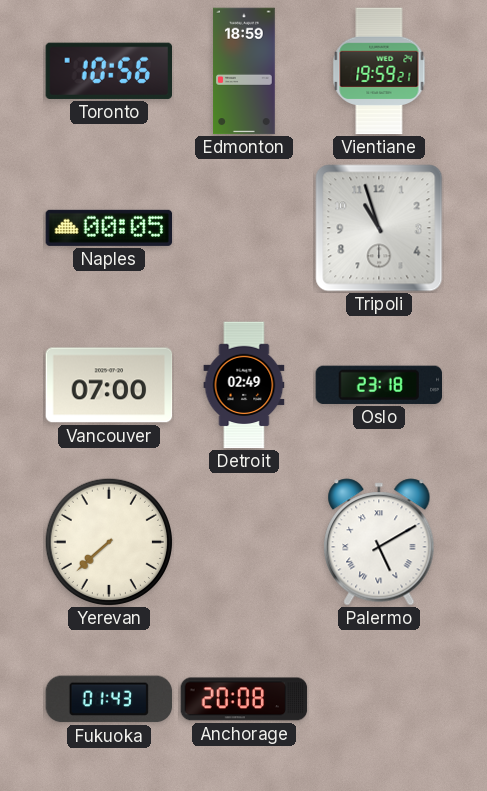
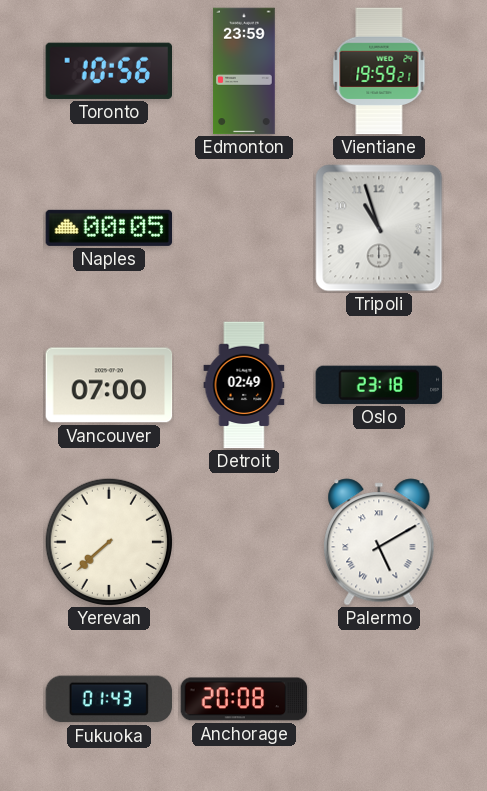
Edmonton: 18:59 -> 23:59
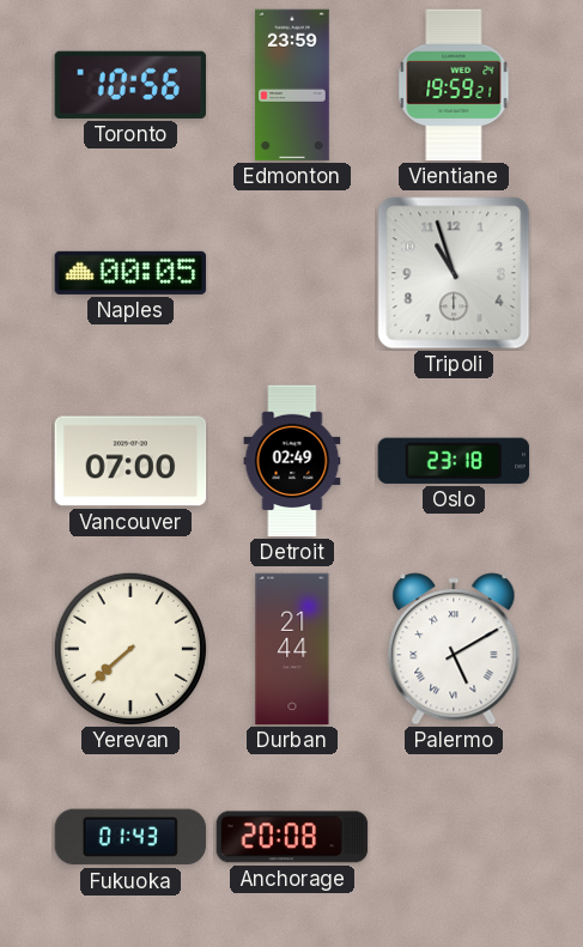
Durban: none -> 21:44
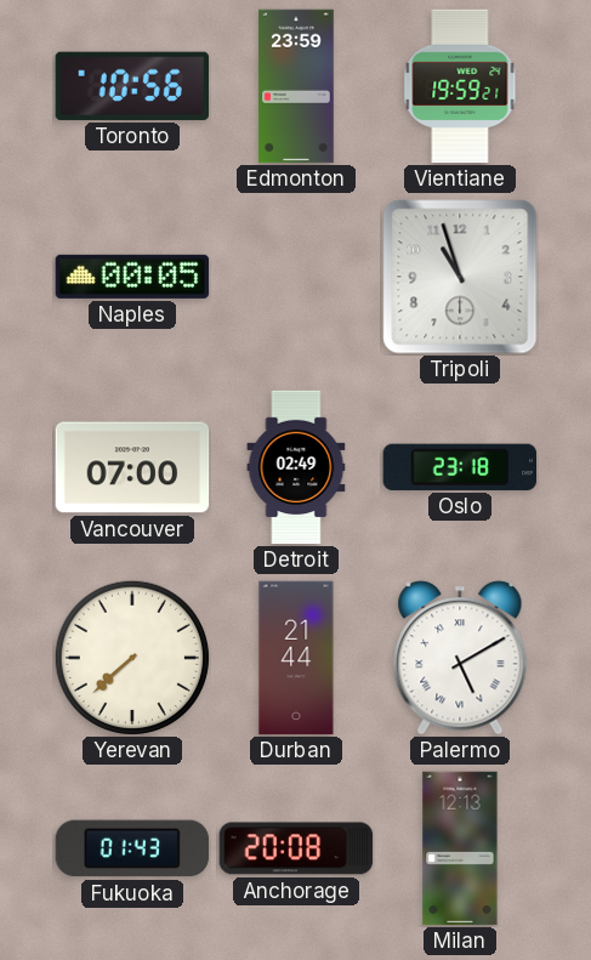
Milan: none -> 12:13
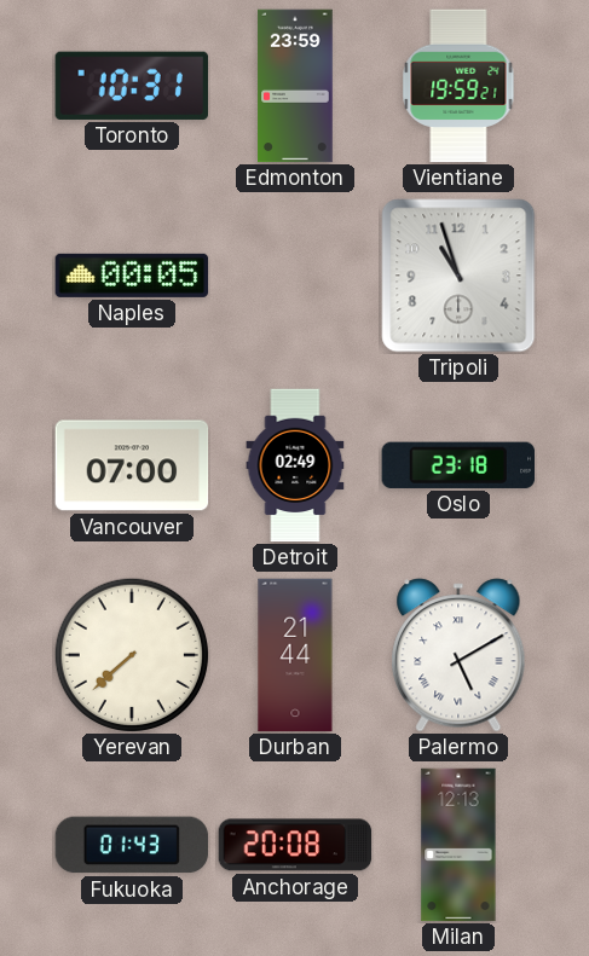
Toronto: 10:56 -> 10:31
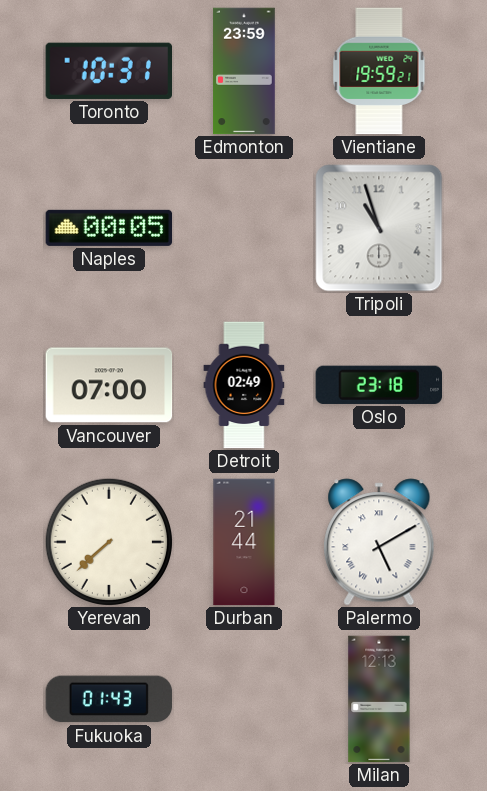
Anchorage: 20:08 -> none
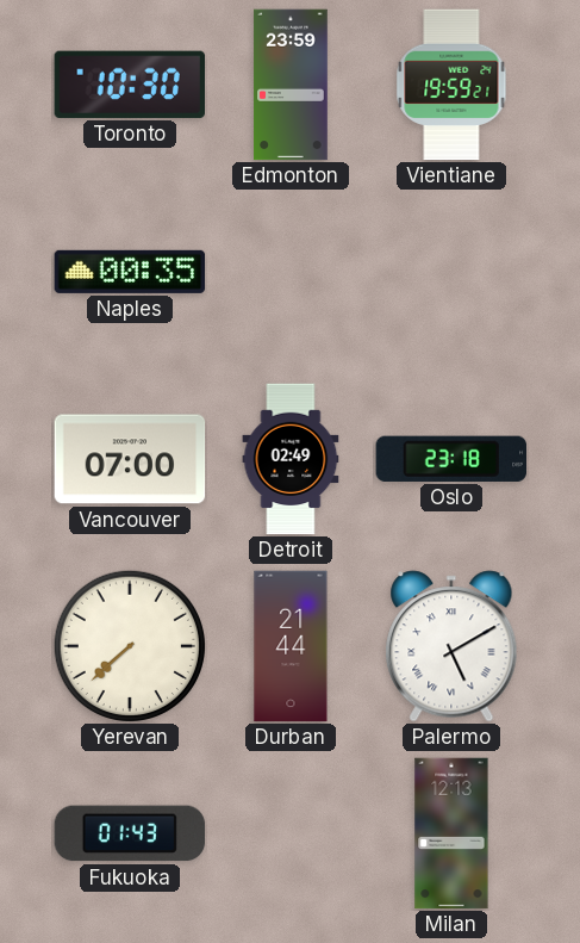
Toronto: 10:31 -> 10:30
Naples: 00:05 -> 00:35
Tripoli: 10:57 -> none
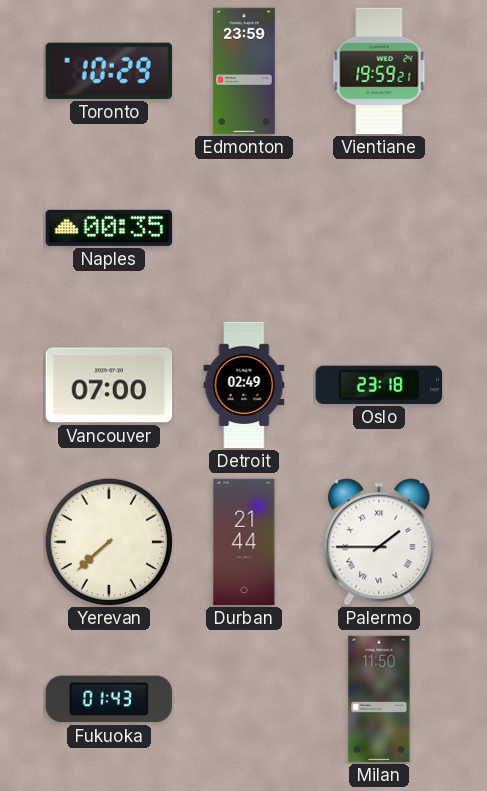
Toronto: 10:30 -> 10:29
Palermo: 5:10 -> 1:45
Milan: 12:13 -> 11:50
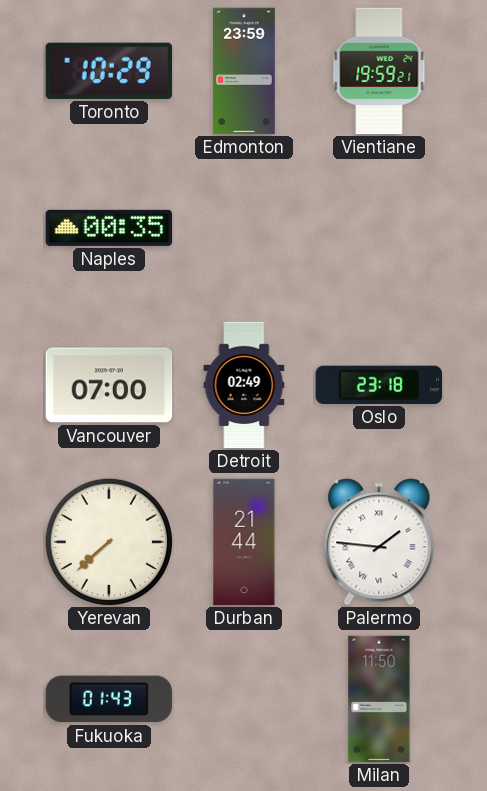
Palermo: 1:45 -> 1:46
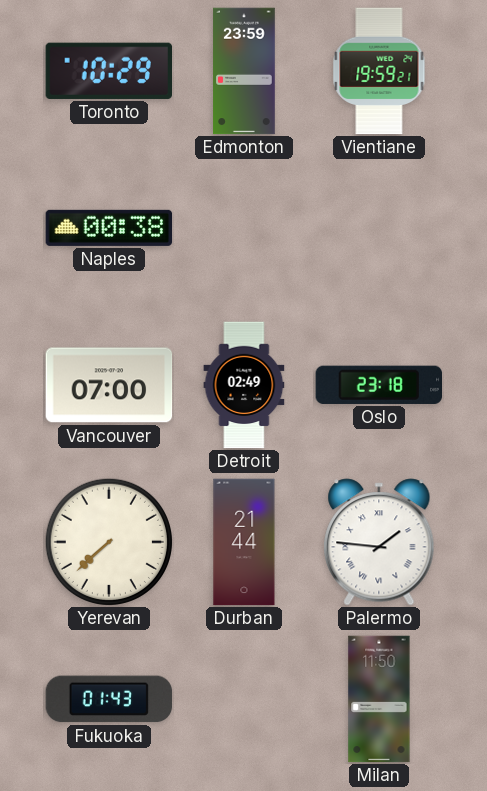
Naples: 00:35 -> 00:38
